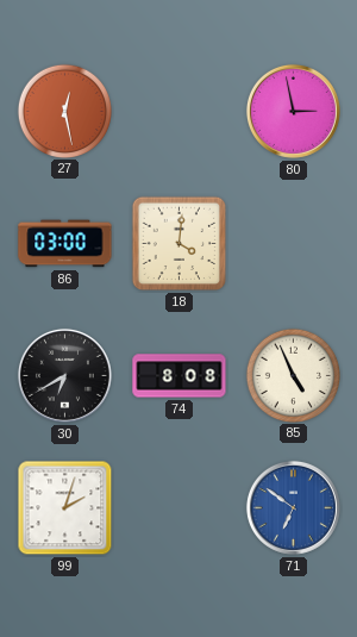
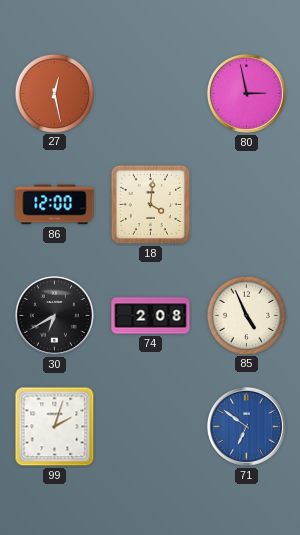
86: 03:00 -> 12:00
74: 8:08 -> 2:08
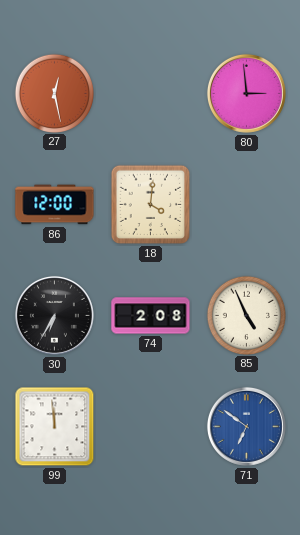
80: 2:58 -> 2:59
30: 6:40 -> 6:35
99: 2:03 -> 11:59
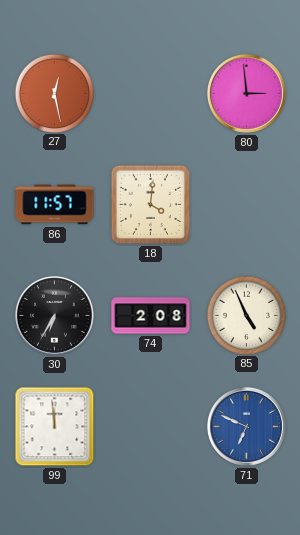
86: 12:00 -> 11:57
71: 6:51 -> 6:49
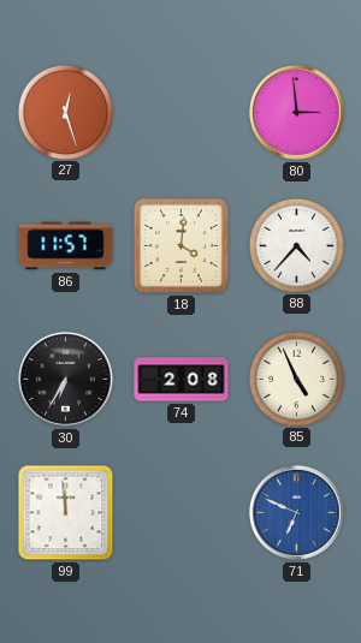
27: 12:28 -> 12:27
88: none -> 4:37
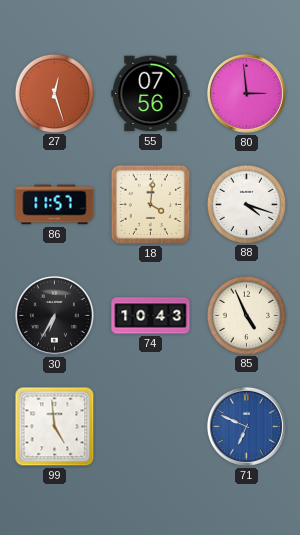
55: none -> 07:56
88: 4:37 -> 4:18
74: 2:08 -> 10:43
99: 11:59 -> 4:59
